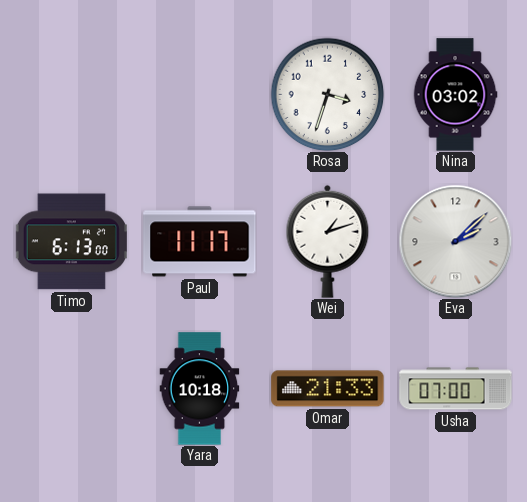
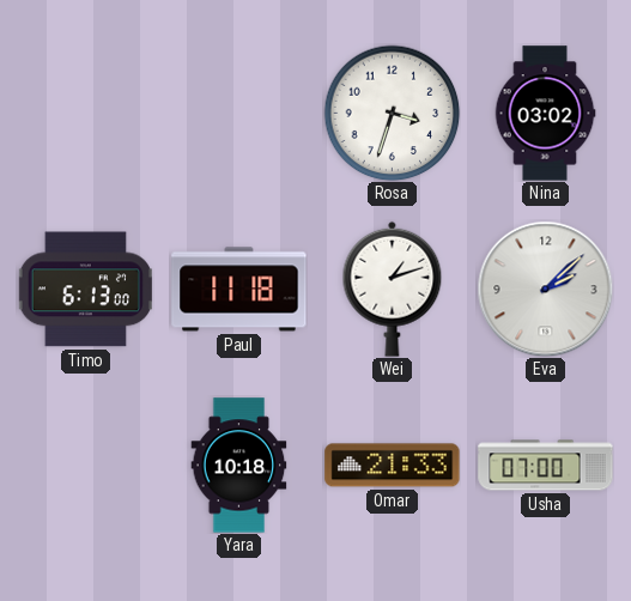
Paul: 11:17 -> 11:18
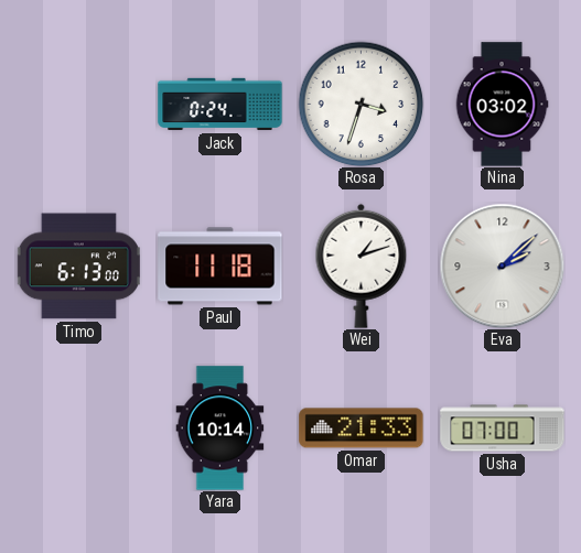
Jack: none -> 0:24
Yara: 10:18 -> 10:14
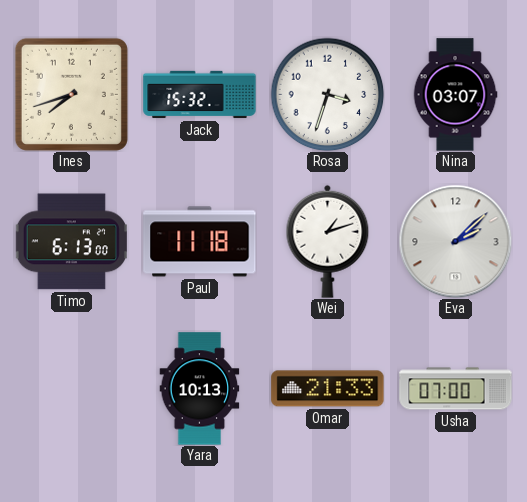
Ines: none -> 7:42
Jack: 0:24 -> 15:32
Nina: 03:02 -> 03:07
Yara: 10:14 -> 10:13
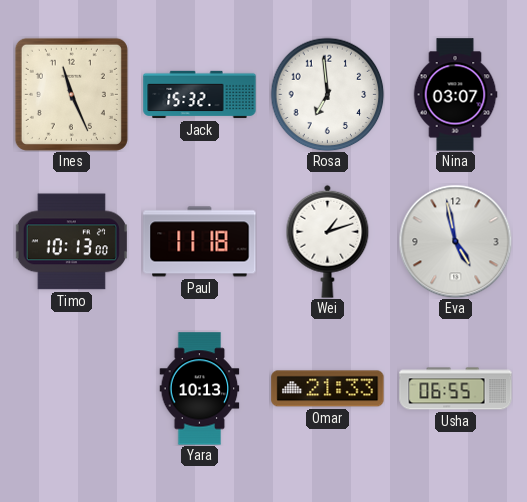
Ines: 7:42 -> 11:26
Rosa: 3:33 -> 6:59
Timo: 6:13 -> 10:13
Eva: 2:08 -> 4:58
Usha: 07:00 -> 06:55
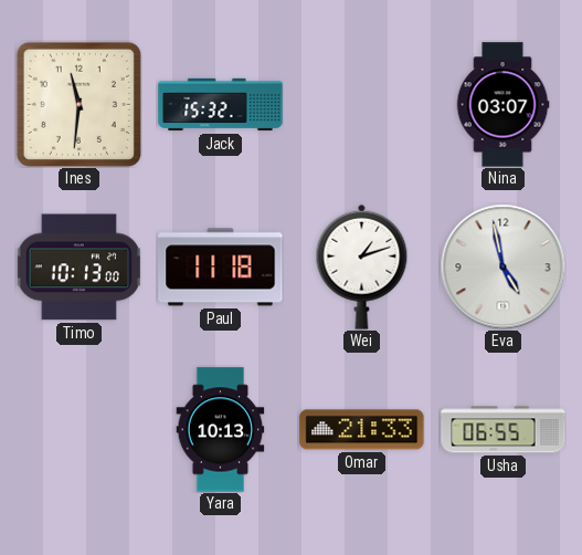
Ines: 11:26 -> 11:31
Rosa: 6:59 -> none
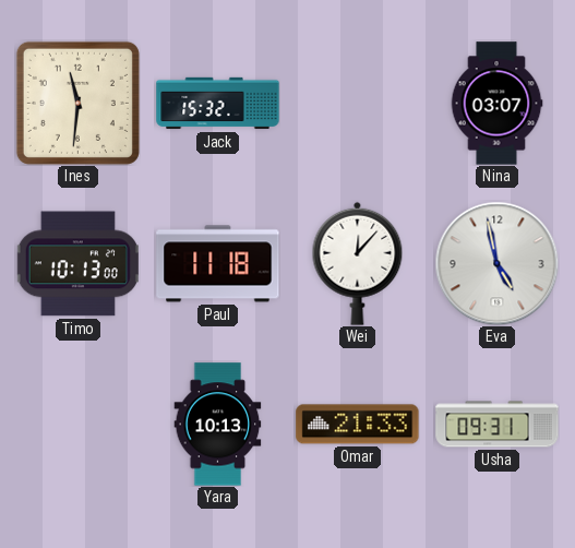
Wei: 1:12 -> 12:07
Usha: 06:55 -> 09:31
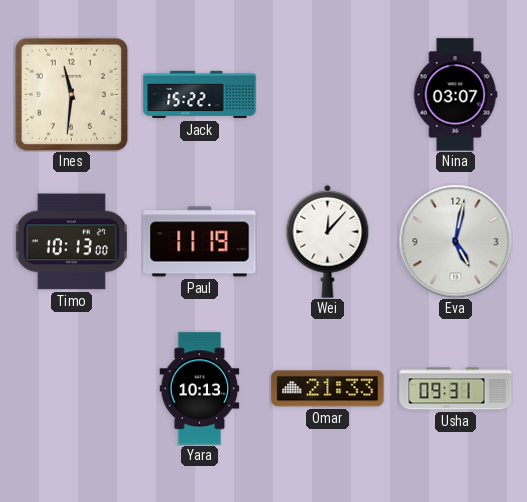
Jack: 15:32 -> 15:22
Paul: 11:18 -> 11:19
Eva: 4:58 -> 5:02
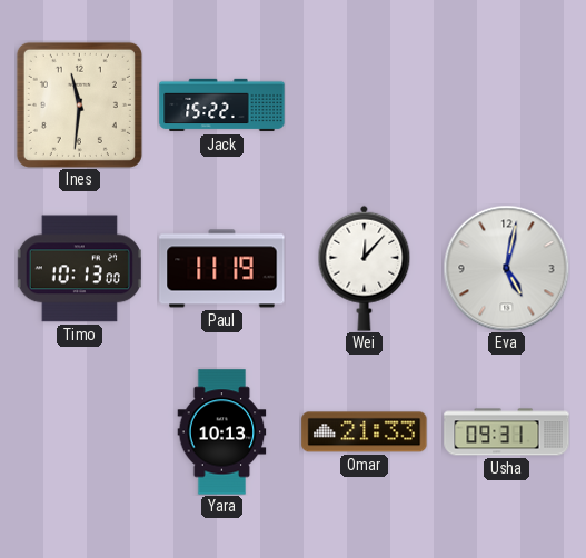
Nina: 03:07 -> none
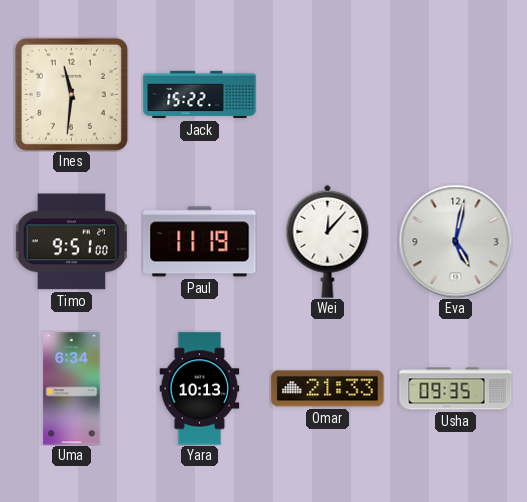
Timo: 10:13 -> 9:51
Uma: none -> 6:34
Usha: 09:31 -> 09:35
